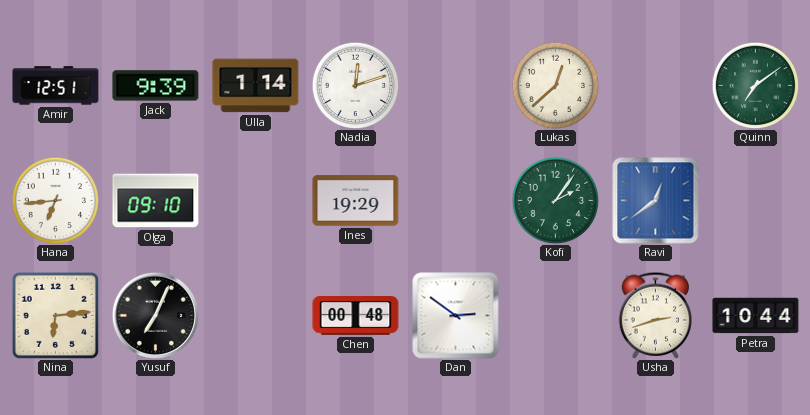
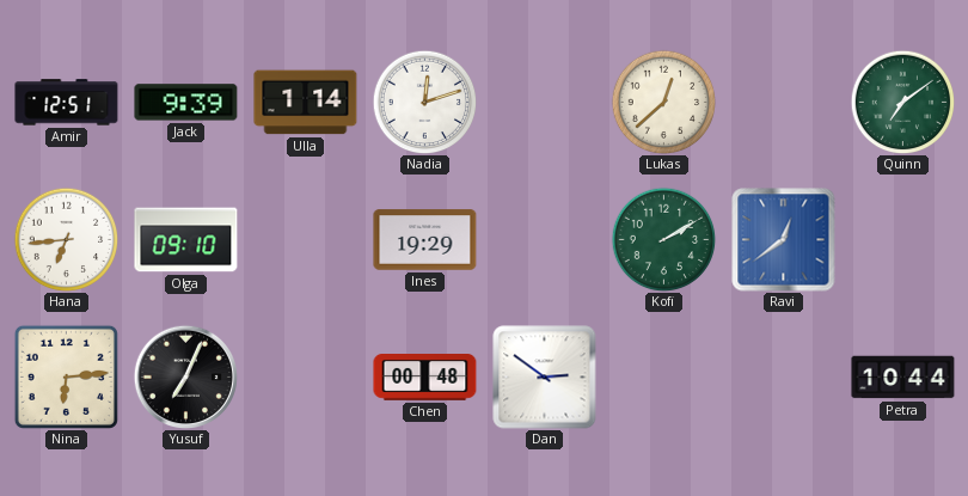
Kofi: 2:06 -> 2:10
Usha: 2:42 -> none
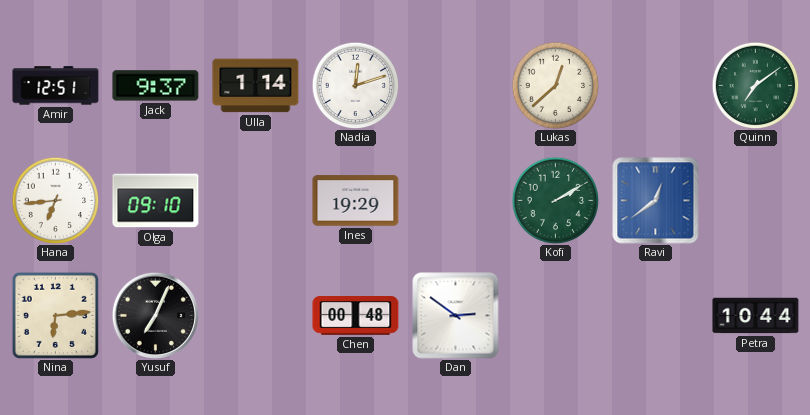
Jack: 9:39 -> 9:37
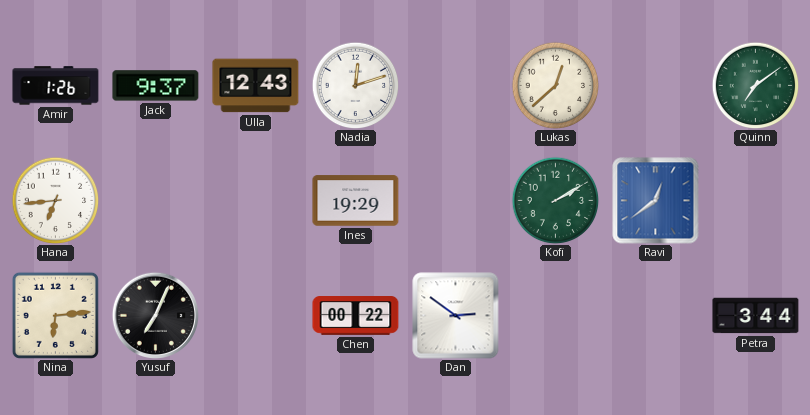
Amir: 12:51 -> 1:26
Ulla: 1:14 -> 12:43
Olga: 09:10 -> none
Chen: 00:48 -> 00:22
Petra: 10:44 -> 3:44
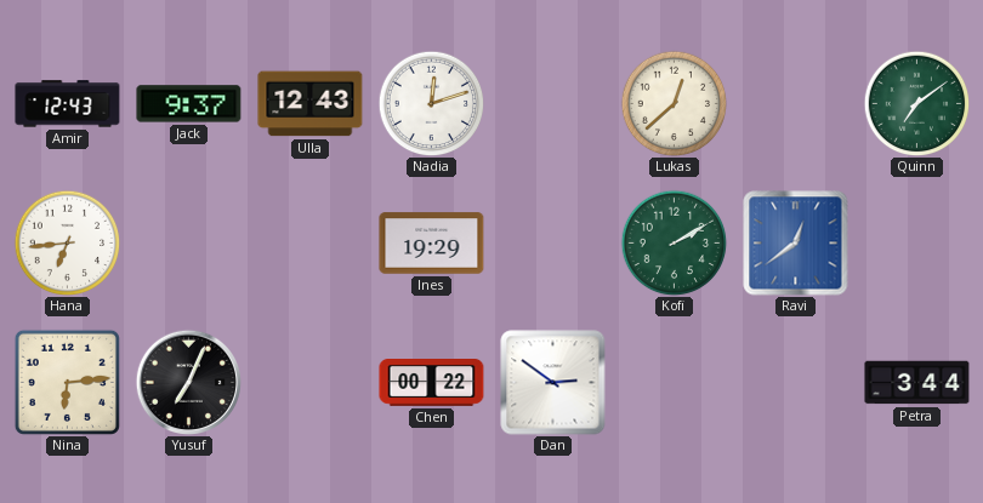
Amir: 1:26 -> 12:43
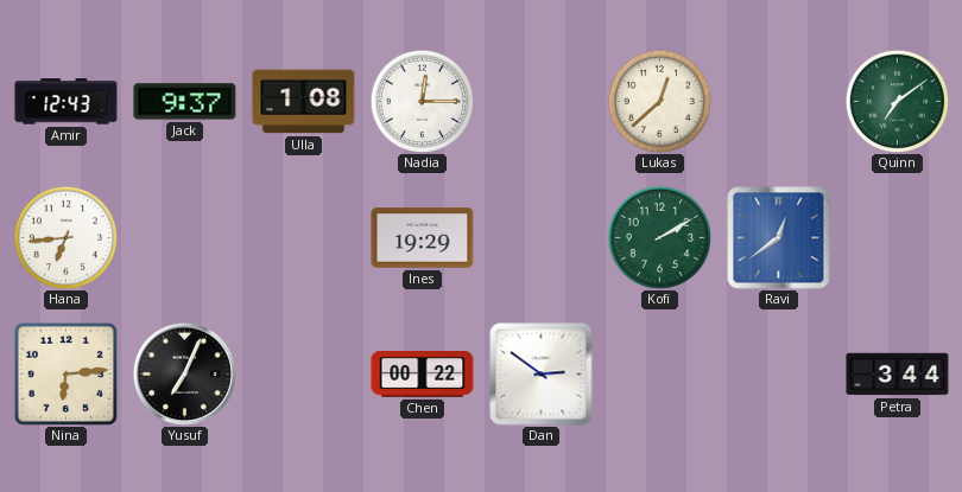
Ulla: 12:43 -> 1:08
Nadia: 12:12 -> 12:15
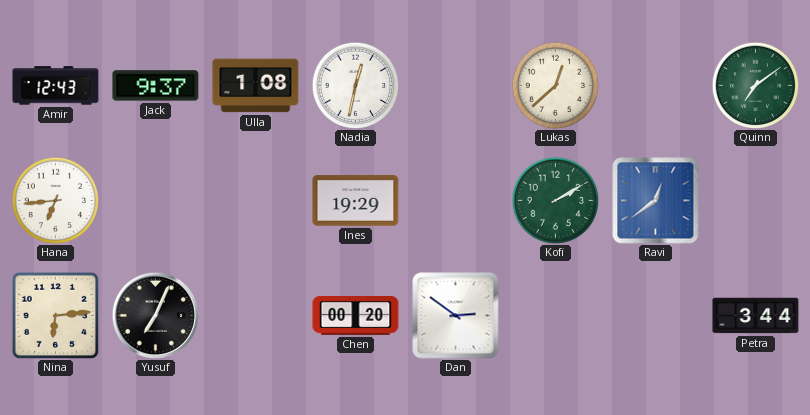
Nadia: 12:15 -> 12:32
Chen: 00:22 -> 00:20
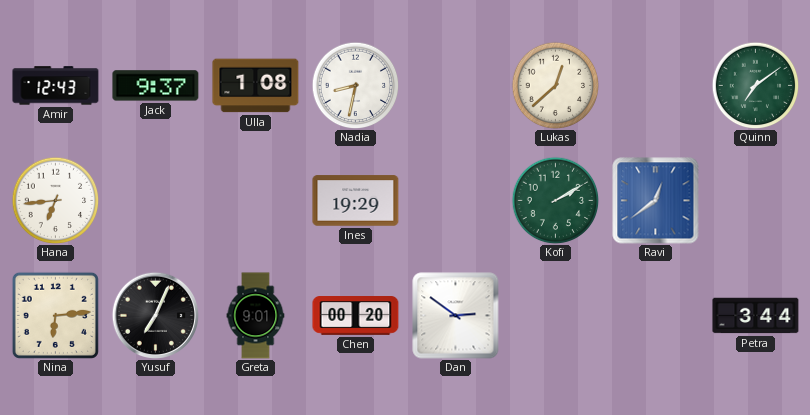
Nadia: 12:32 -> 8:32
Greta: none -> 9:01
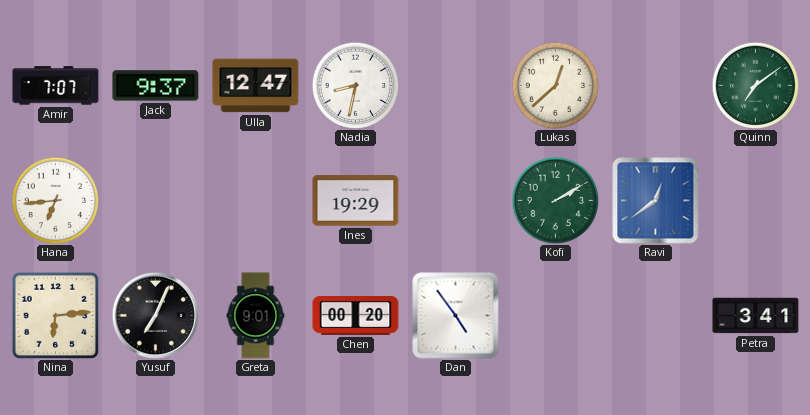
Amir: 12:43 -> 7:07
Ulla: 1:08 -> 12:47
Dan: 2:51 -> 4:54
Petra: 3:44 -> 3:41
